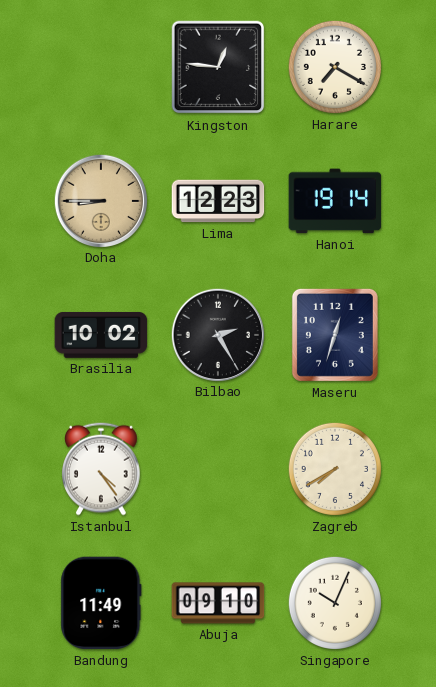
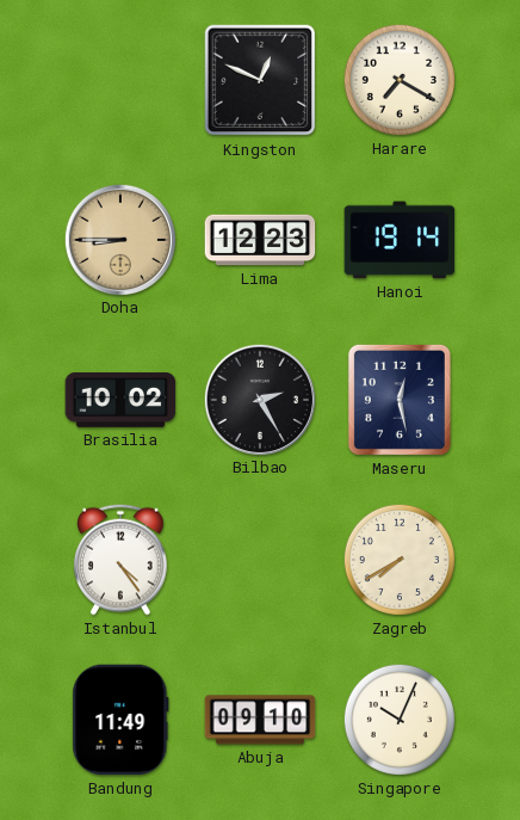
Kingston: 12:46 -> 12:49
Maseru: 12:33 -> 12:28
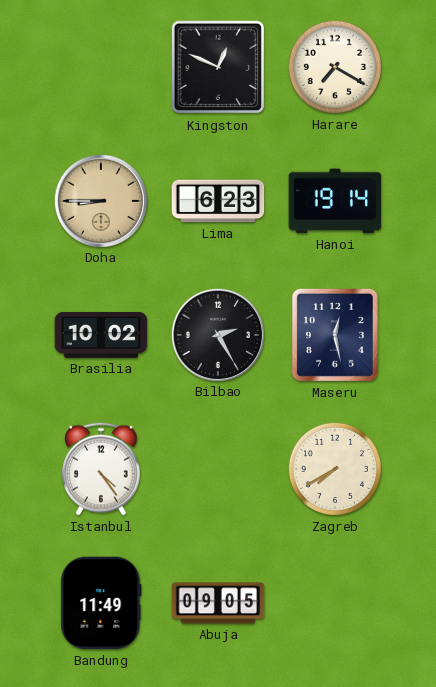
Lima: 12:23 -> 6:23
Abuja: 09:10 -> 09:05
Singapore: 10:04 -> none
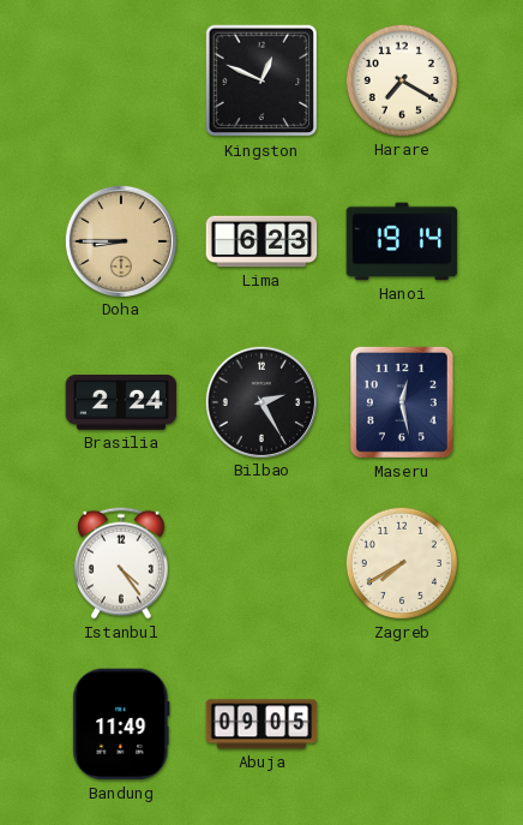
Brasilia: 10:02 -> 2:24
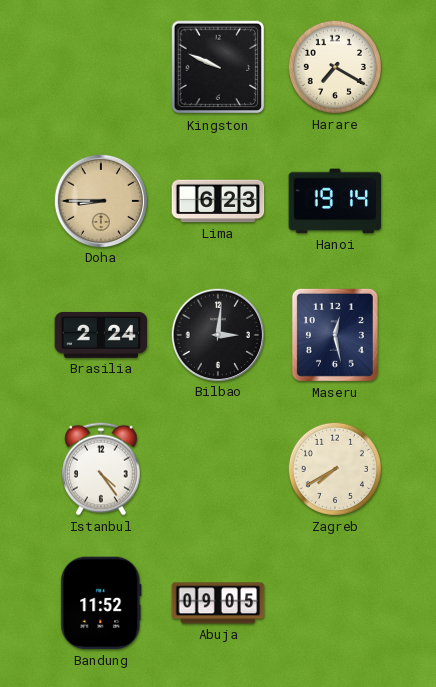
Kingston: 12:49 -> 9:49
Bilbao: 2:25 -> 3:01
Bandung: 11:49 -> 11:52
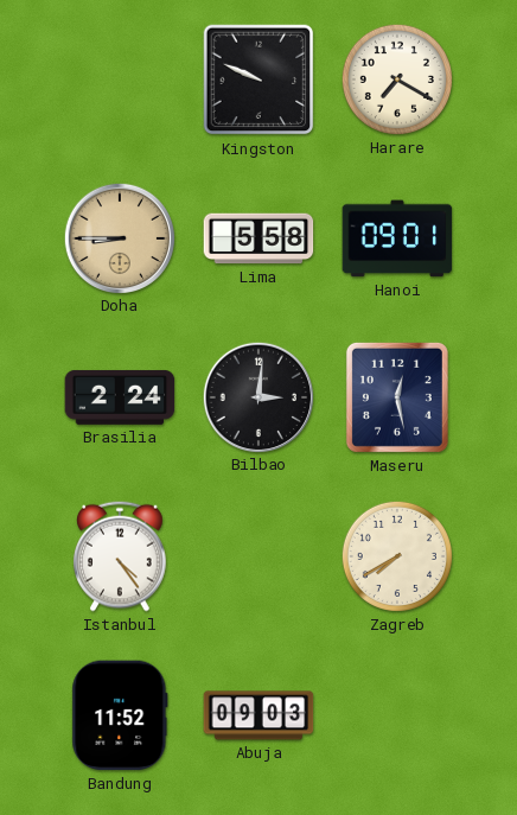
Lima: 6:23 -> 5:58
Hanoi: 19:14 -> 09:01
Abuja: 09:05 -> 09:03
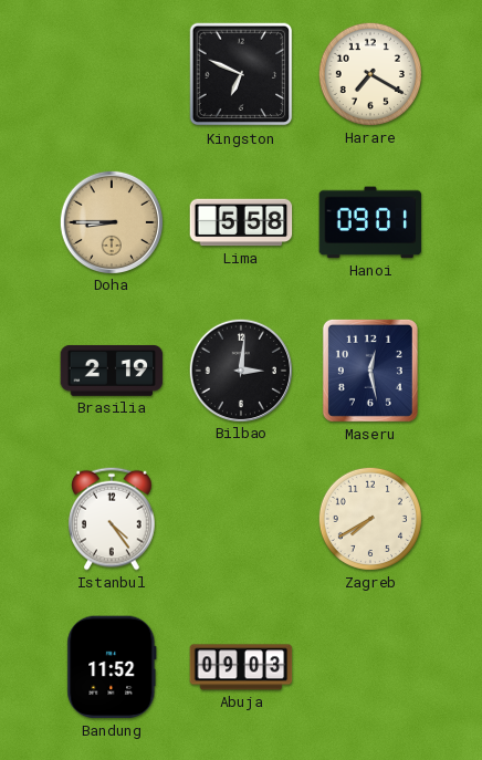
Kingston: 9:49 -> 6:49
Brasilia: 2:24 -> 2:19
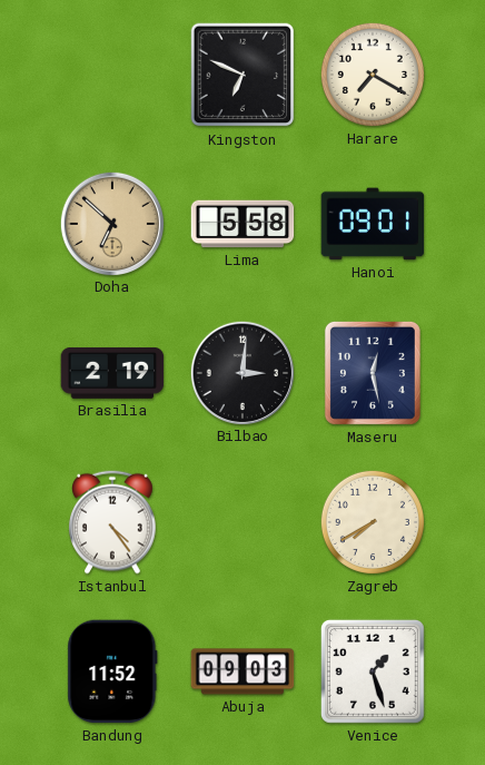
Doha: 8:45 -> 6:52
Venice: none -> 1:27
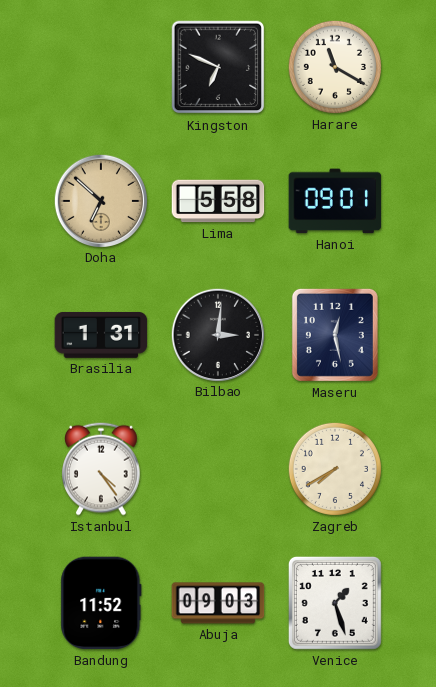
Harare: 7:20 -> 11:20
Brasilia: 2:19 -> 1:31
